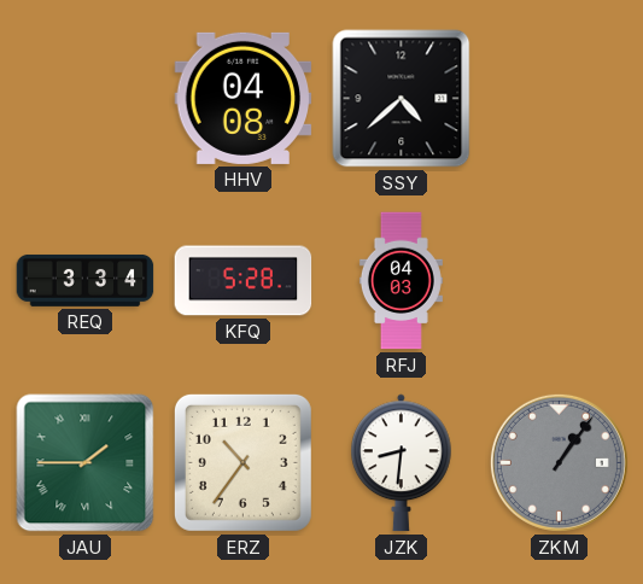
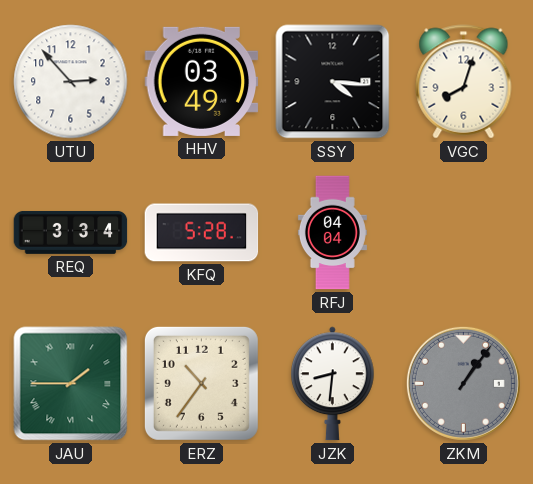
UTU: none -> 2:53
HHV: 04:08 -> 03:49
SSY: 4:38 -> 4:16
VGC: none -> 8:03
RFJ: 04:03 -> 04:04
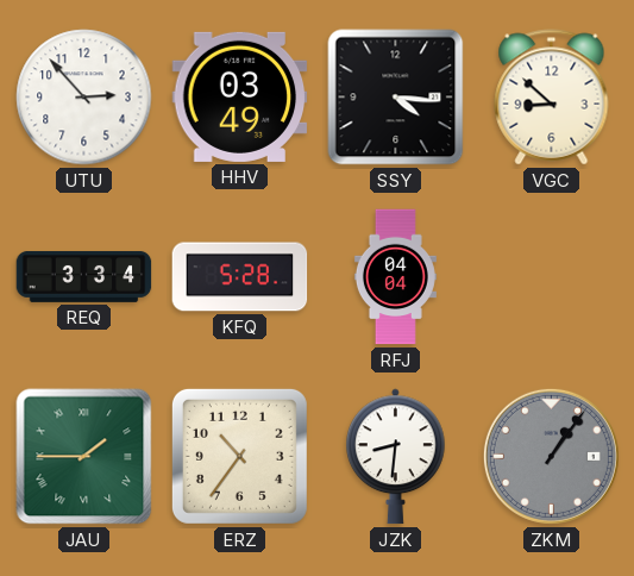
VGC: 8:03 -> 8:52
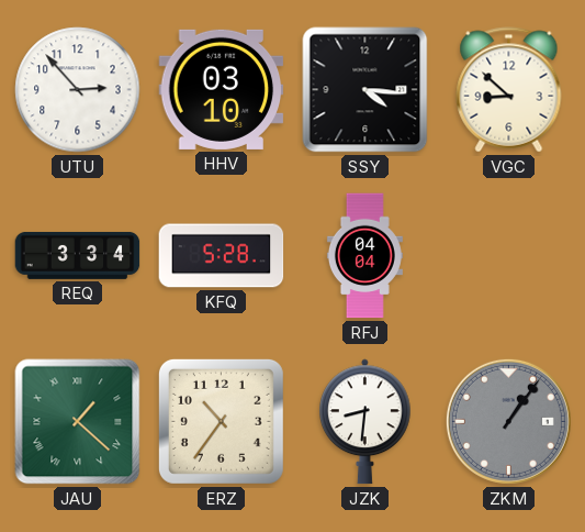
HHV: 03:49 -> 03:10
JAU: 1:45 -> 1:22
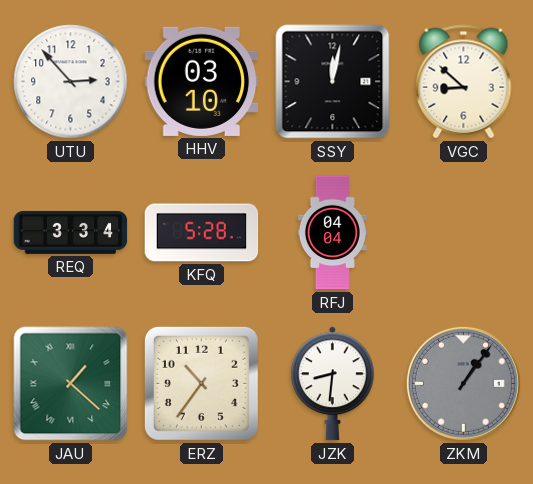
SSY: 4:16 -> 12:02
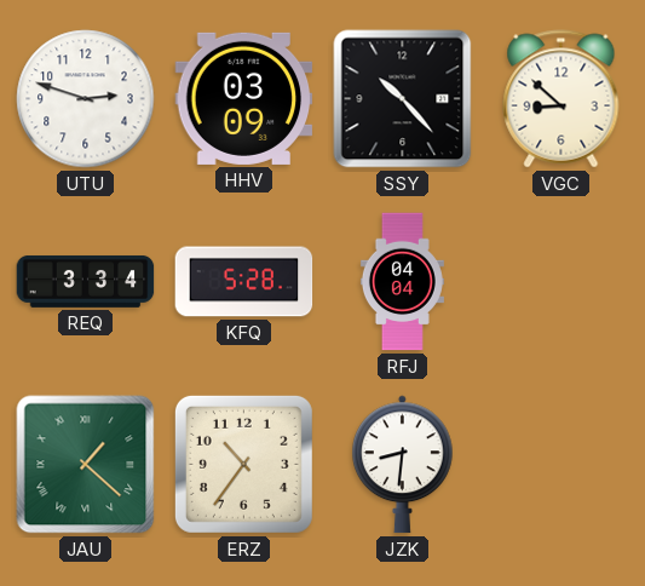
UTU: 2:53 -> 2:48
HHV: 03:10 -> 03:09
SSY: 12:02 -> 10:23
ZKM: 1:06 -> none
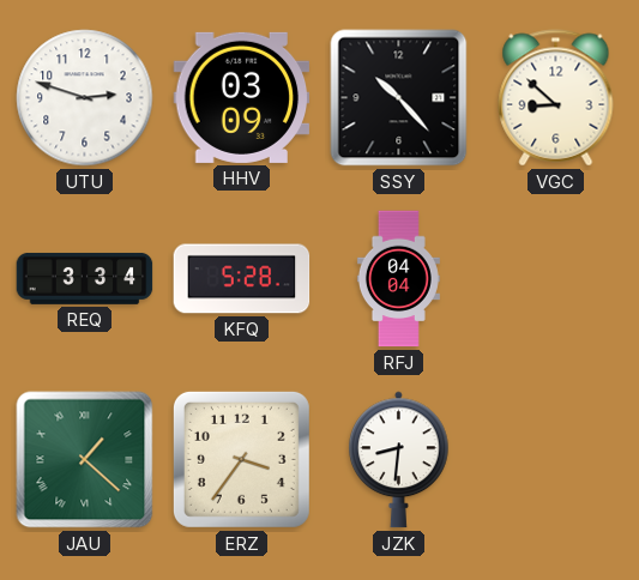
ERZ: 10:36 -> 3:36
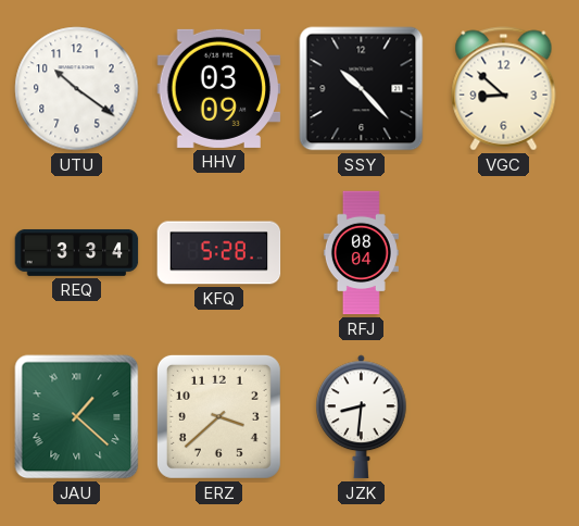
UTU: 2:48 -> 10:21
RFJ: 04:04 -> 08:04
ERZ: 3:36 -> 3:38
